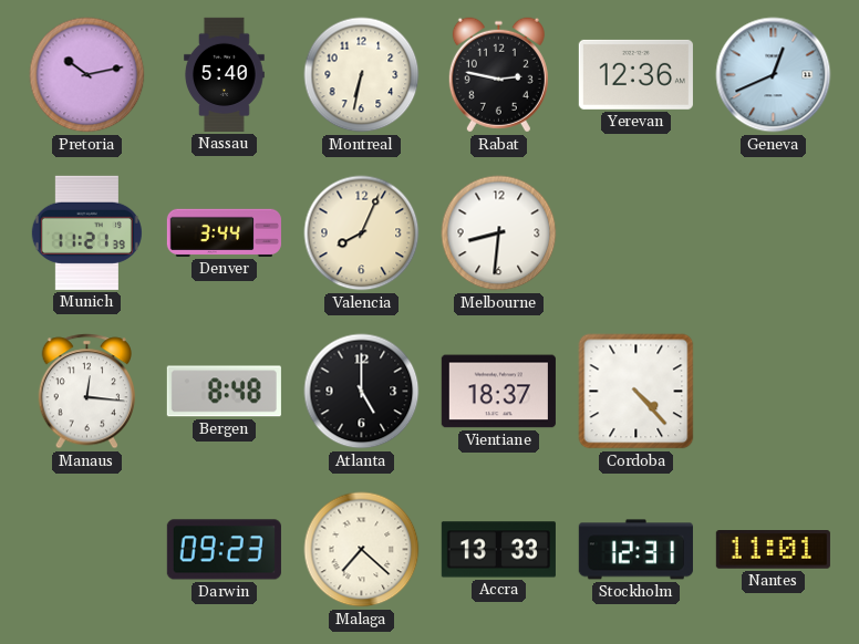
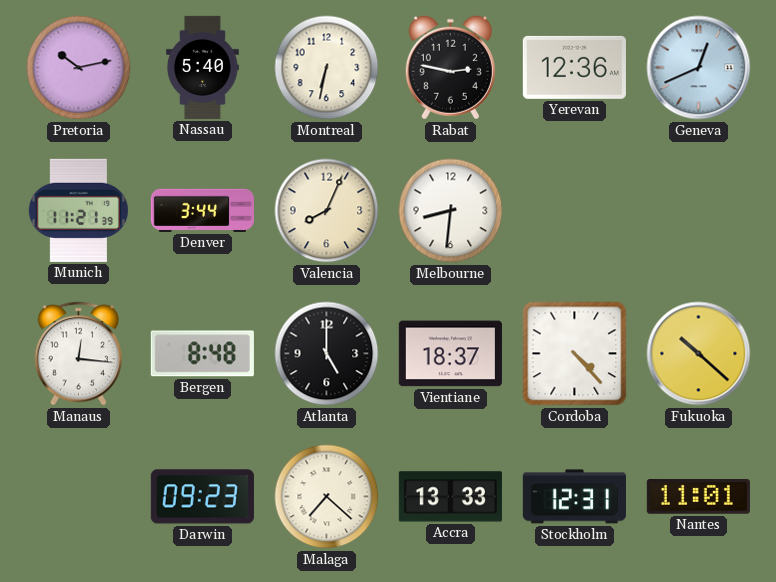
Fukuoka: none -> 10:22
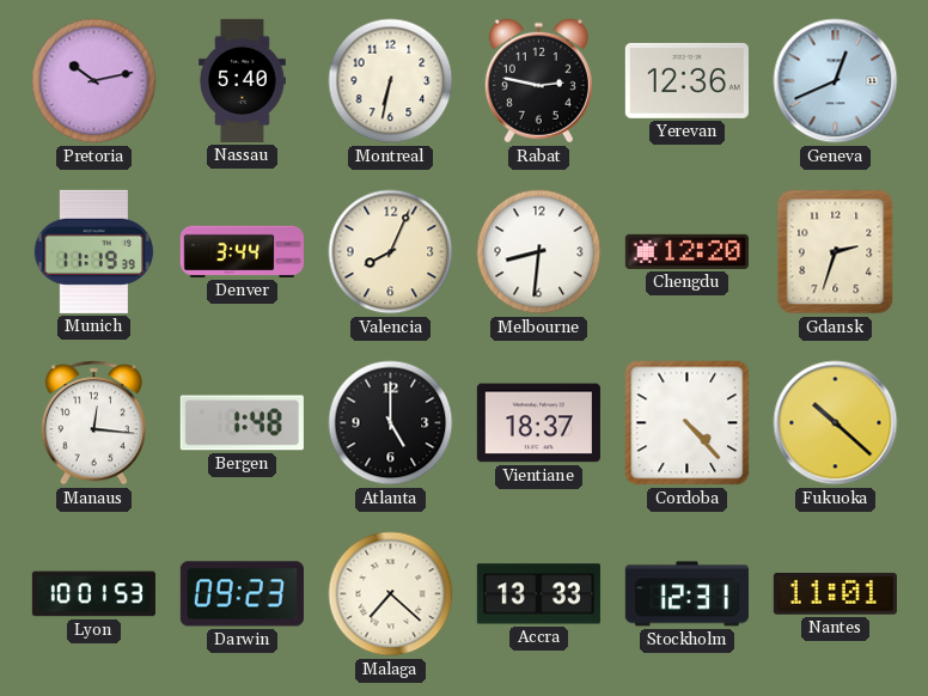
Munich: 11:21 -> 11:19
Chengdu: none -> 12:20
Gdansk: none -> 2:33
Bergen: 8:48 -> 1:48
Lyon: none -> 10:01
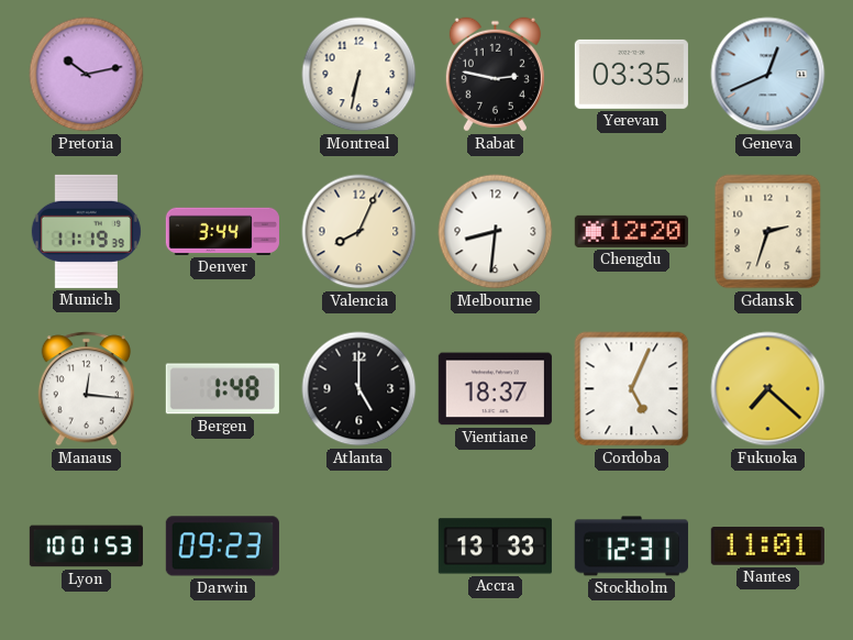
Nassau: 5:40 -> none
Yerevan: 12:36 -> 03:35
Cordoba: 4:23 -> 5:04
Fukuoka: 10:22 -> 7:22
Malaga: 7:22 -> none
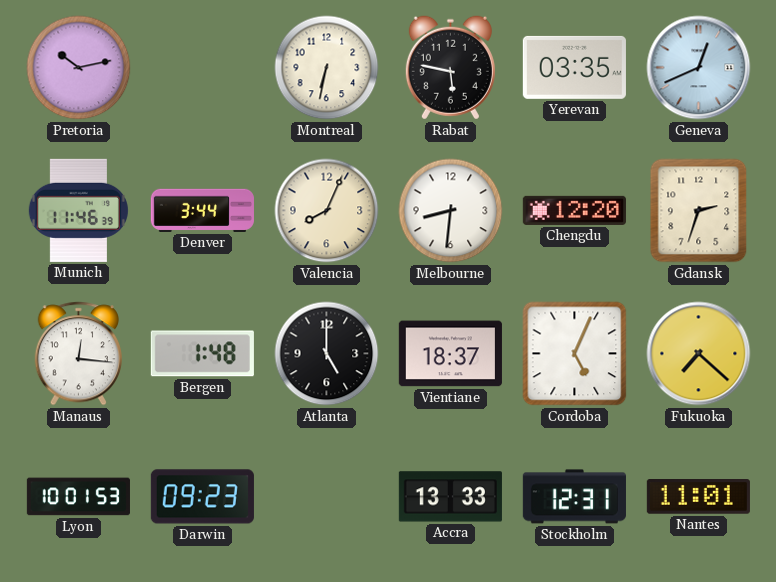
Rabat: 2:47 -> 5:47
Munich: 11:19 -> 11:46
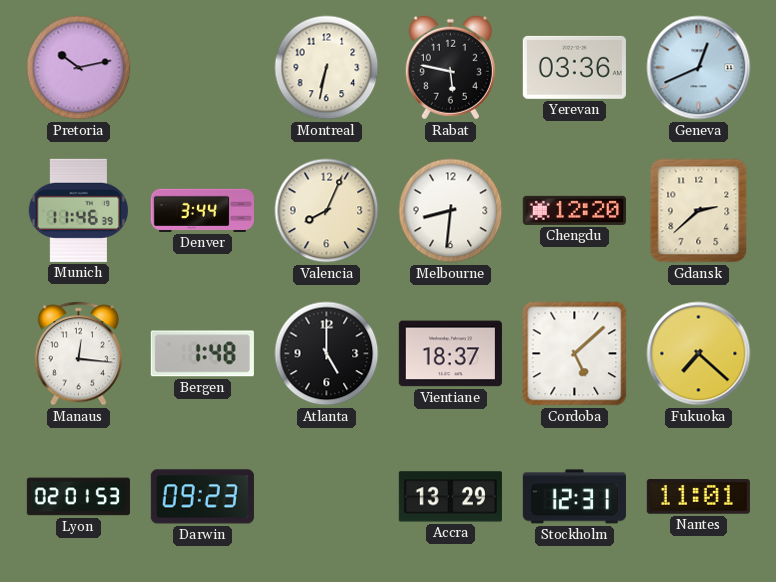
Yerevan: 03:35 -> 03:36
Gdansk: 2:33 -> 2:38
Cordoba: 5:04 -> 5:08
Lyon: 10:01 -> 02:01
Accra: 13:33 -> 13:29
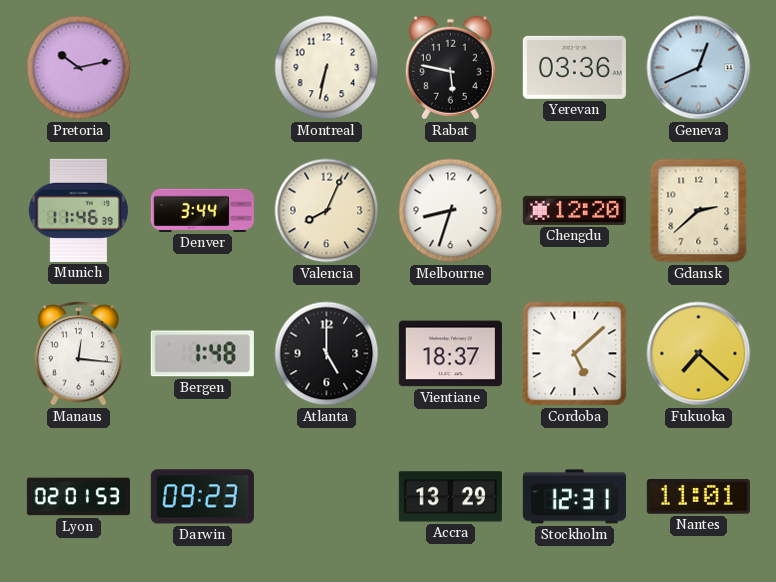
Melbourne: 8:31 -> 8:33
